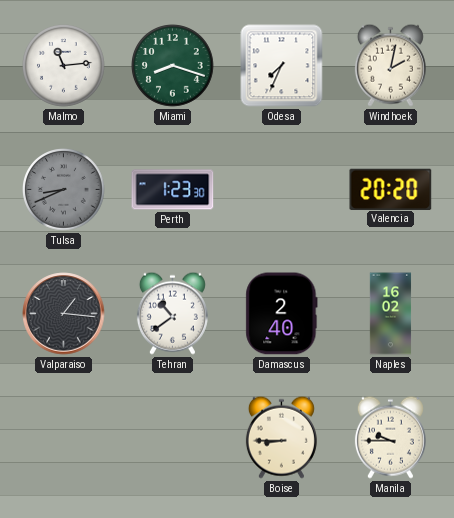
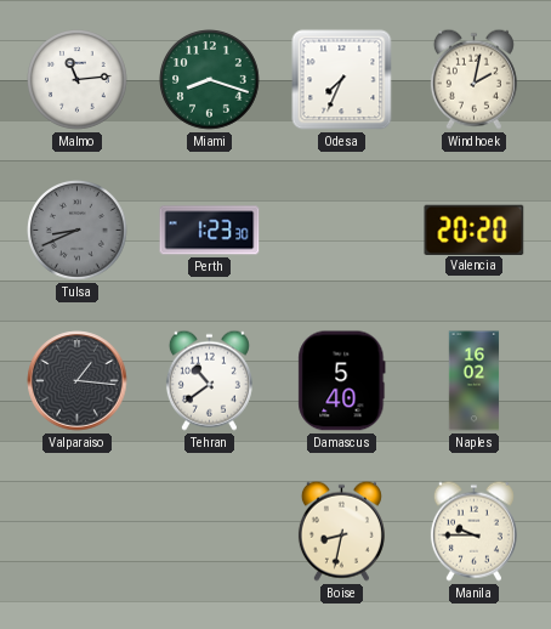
Damascus: 2:40 -> 5:40
Boise: 8:45 -> 8:32
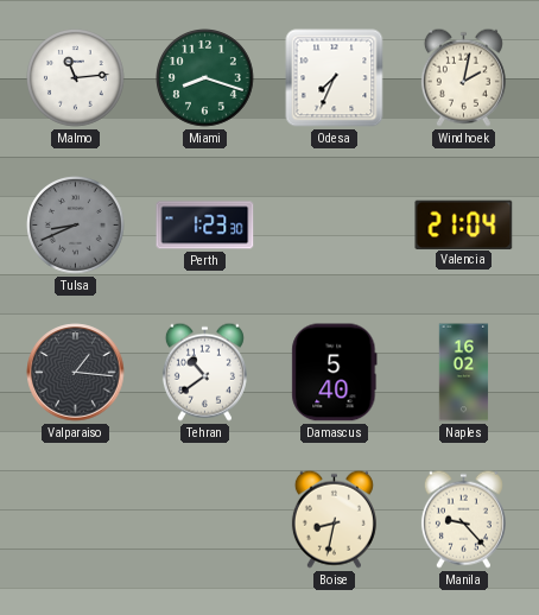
Valencia: 20:20 -> 21:04
Manila: 9:45 -> 9:23
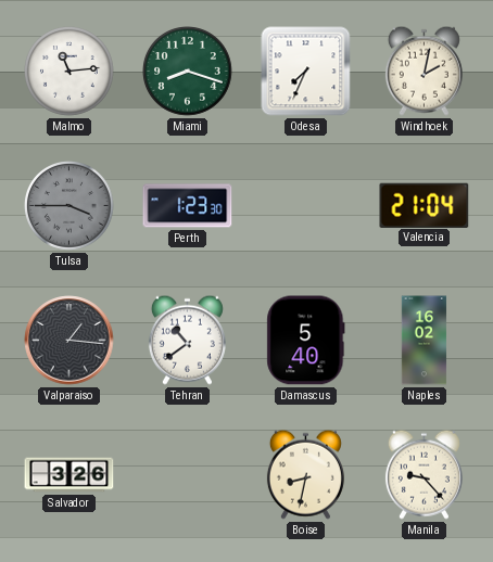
Tulsa: 8:41 -> 3:45
Salvador: none -> 3:26
